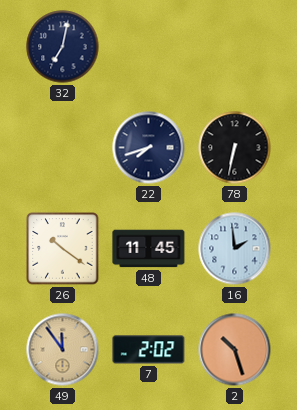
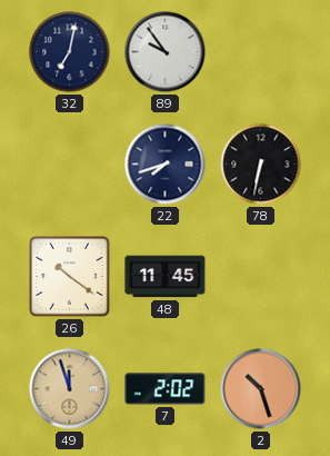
89: none -> 9:54
16: 1:59 -> none
49: 11:54 -> 11:57
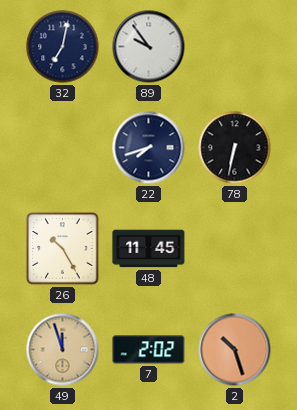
26: 10:21 -> 10:25
